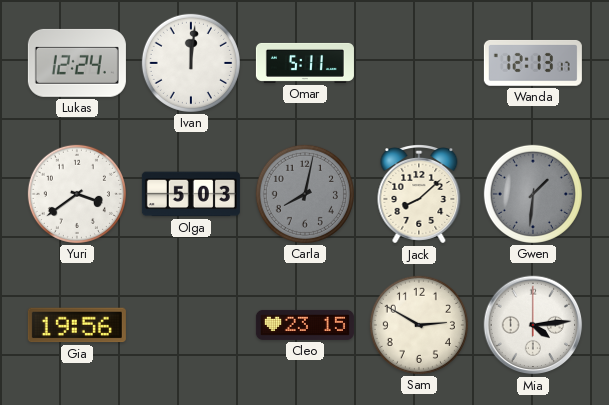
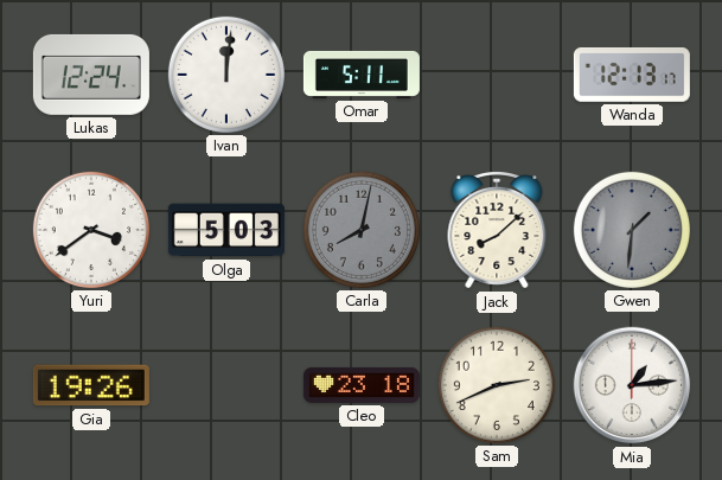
Gia: 19:56 -> 19:26
Cleo: 23:15 -> 23:18
Sam: 2:50 -> 2:41
Mia: 4:14 -> 1:14
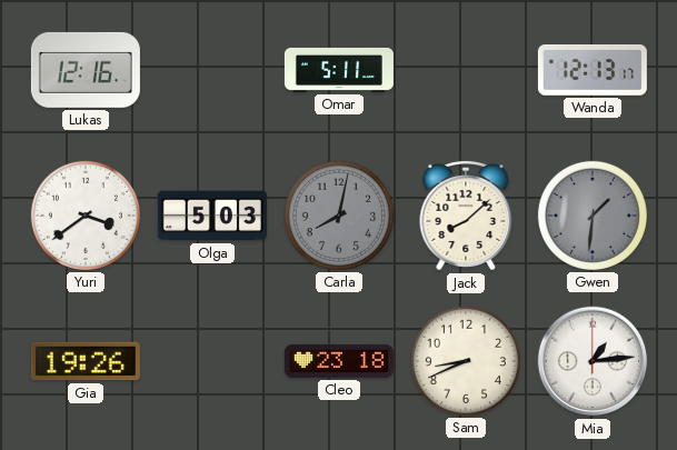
Lukas: 12:24 -> 12:16
Ivan: 12:01 -> none
Sam: 2:41 -> 8:41
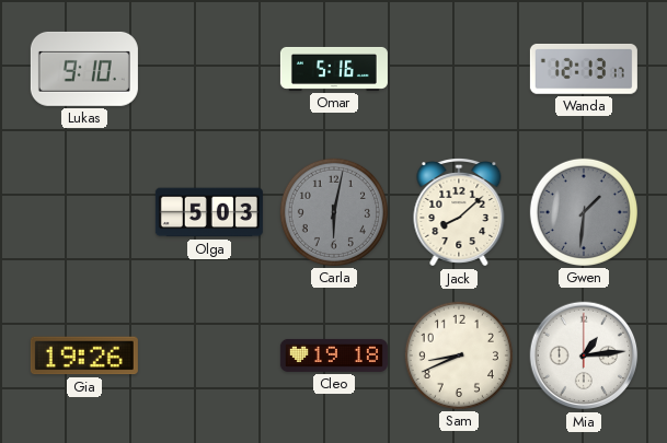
Lukas: 12:16 -> 9:10
Omar: 5:11 -> 5:16
Yuri: 3:39 -> none
Carla: 8:02 -> 6:02
Cleo: 23:18 -> 19:18
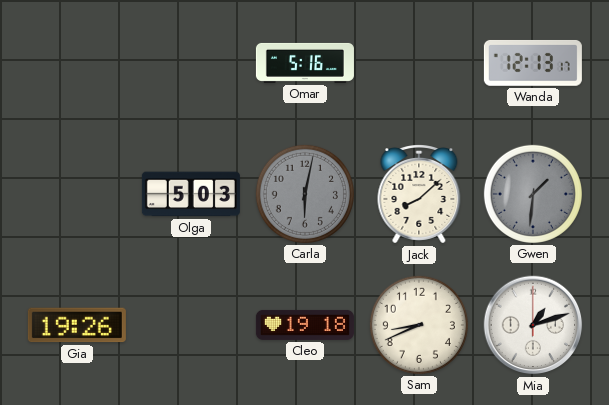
Lukas: 9:10 -> none
Mia: 1:14 -> 1:12
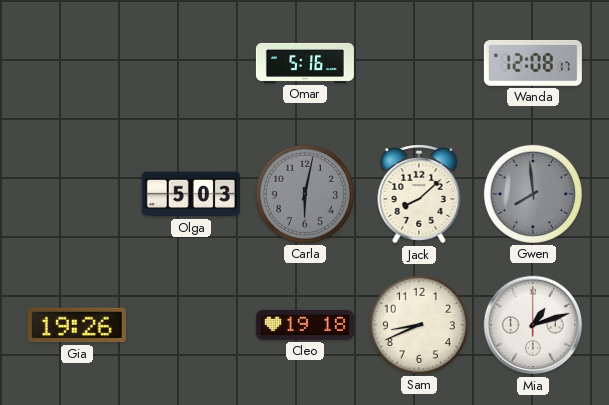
Wanda: 12:13 -> 12:08
Gwen: 1:31 -> 7:59
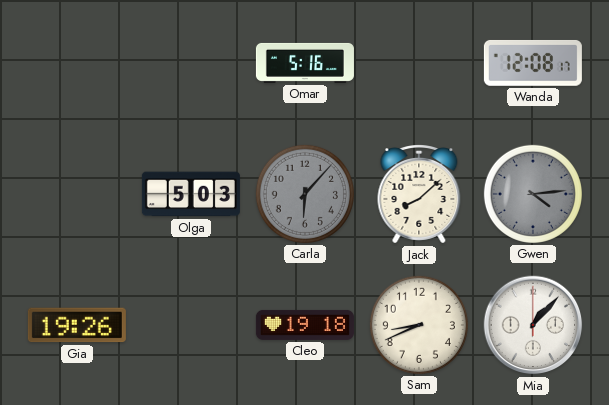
Carla: 6:02 -> 6:07
Gwen: 7:59 -> 4:14
Mia: 1:12 -> 1:07
